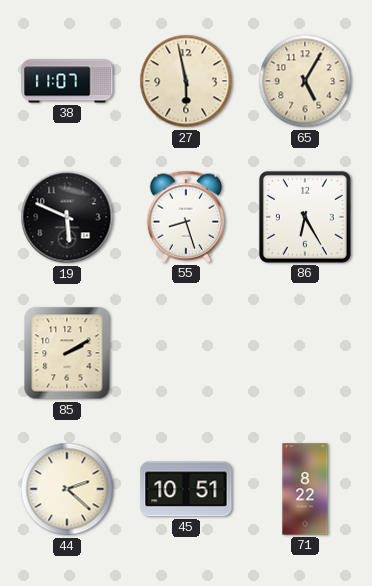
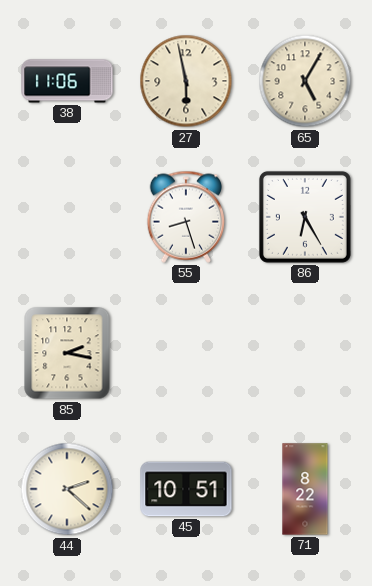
38: 11:07 -> 11:06
19: 5:49 -> none
85: 2:10 -> 2:17
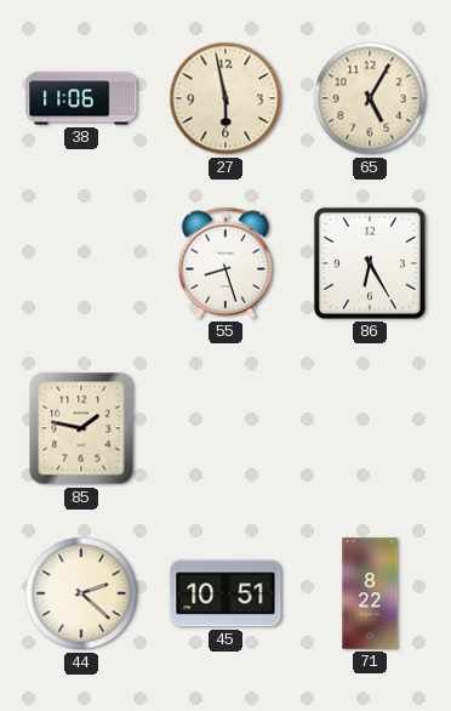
85: 2:17 -> 1:47
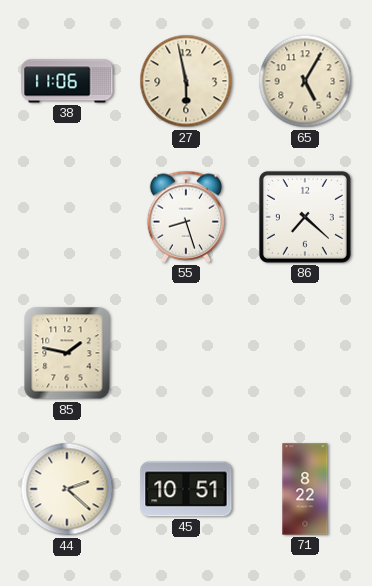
86: 6:25 -> 7:22
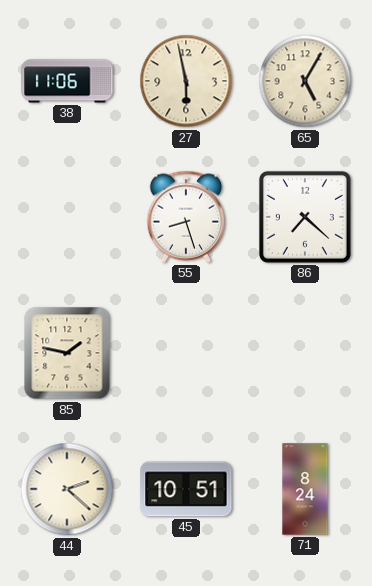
71: 8:22 -> 8:24
